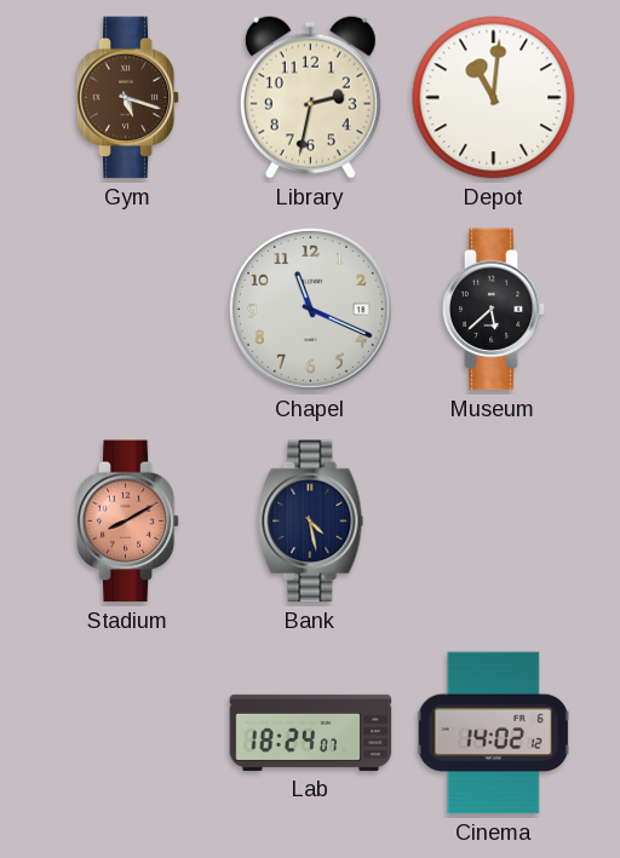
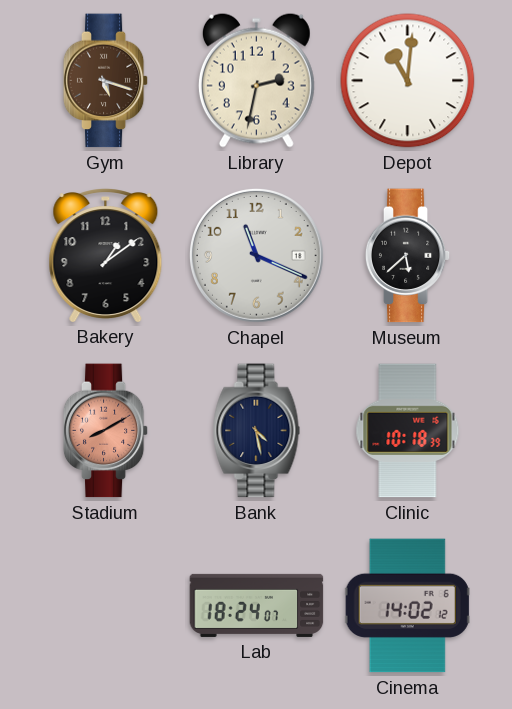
Bakery: none -> 1:09
Clinic: none -> 10:18
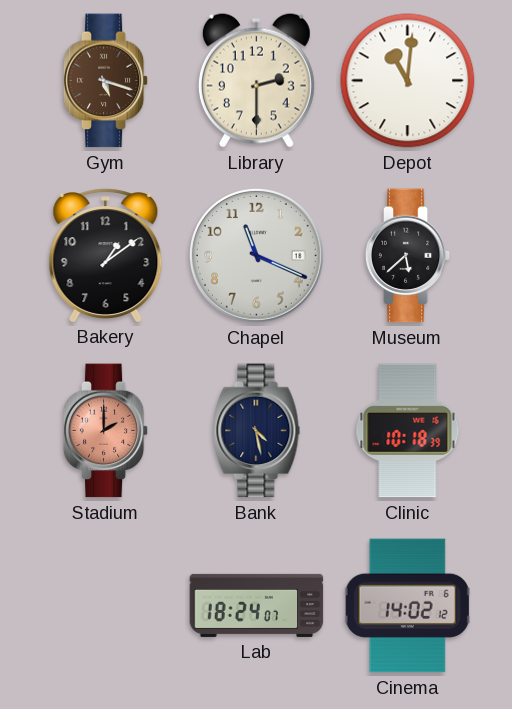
Library: 2:32 -> 2:30
Stadium: 8:10 -> 2:00
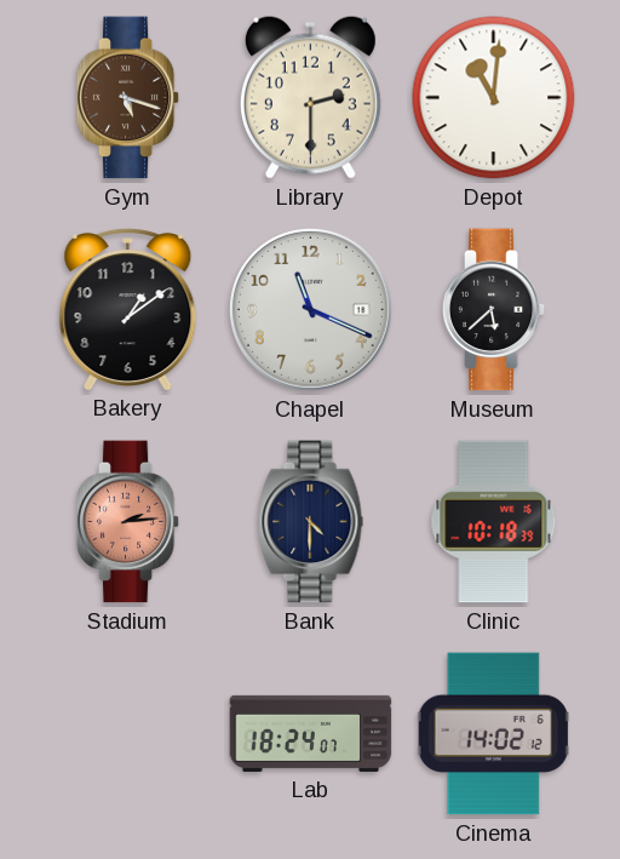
Stadium: 2:00 -> 2:14
Bank: 4:28 -> 4:30
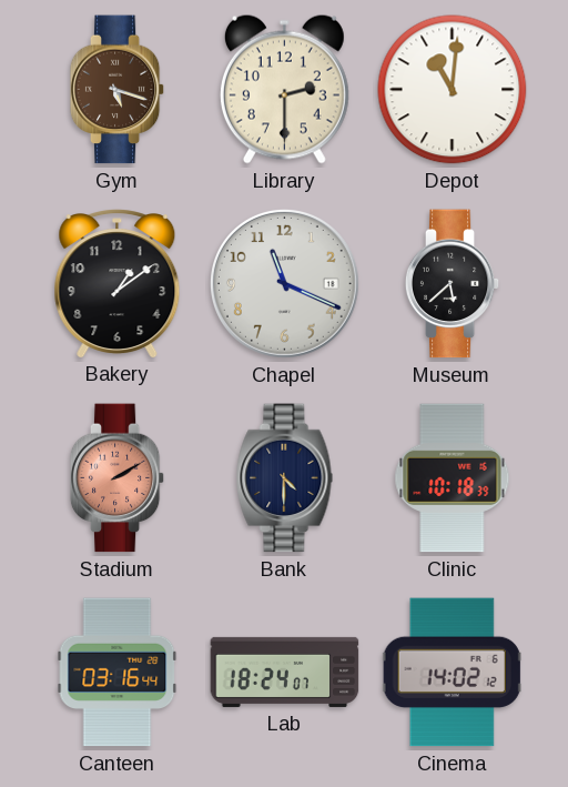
Stadium: 2:14 -> 2:10
Canteen: none -> 03:16
